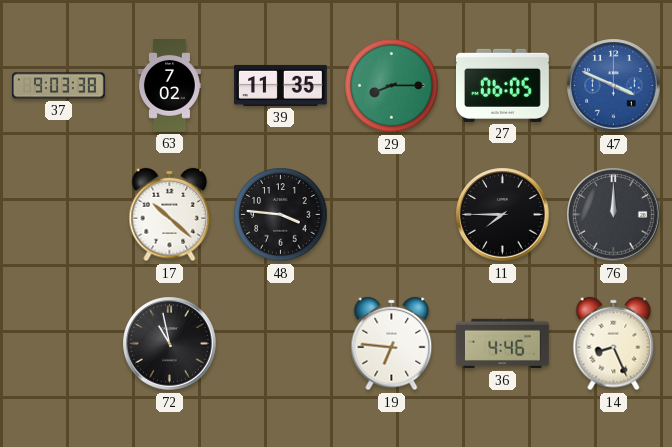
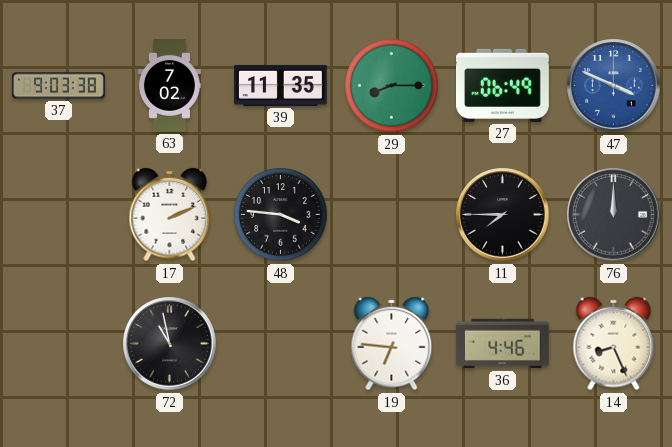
27: 06:05 -> 06:49
17: 10:22 -> 2:11
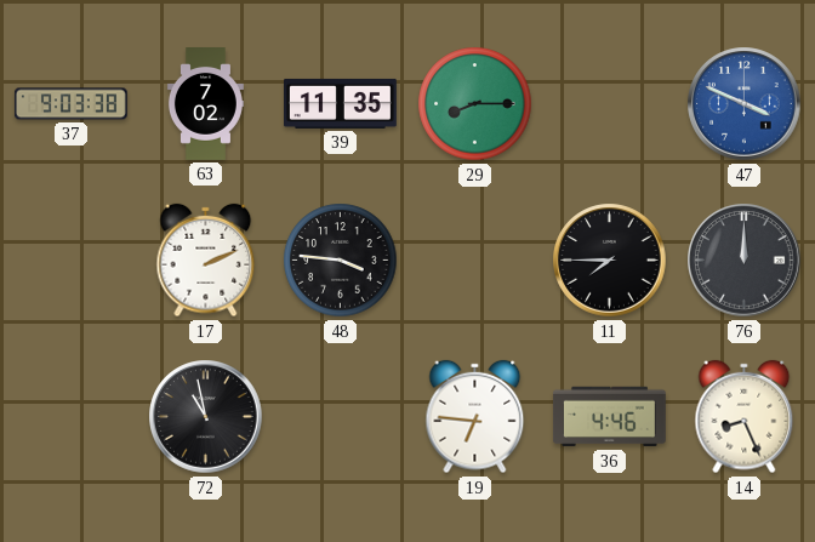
27: 06:49 -> none
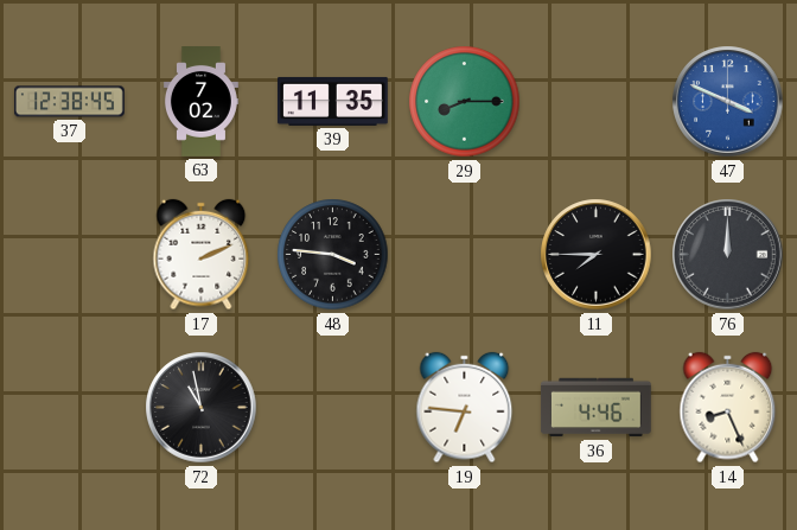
37: 9:03 -> 12:38
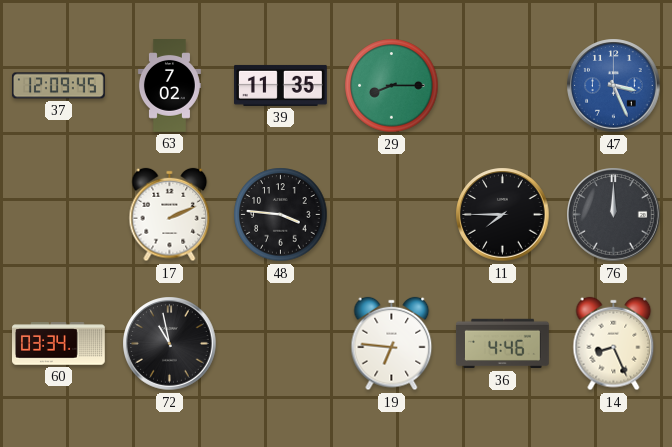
37: 12:38 -> 12:09
47: 3:49 -> 3:26
60: none -> 03:34
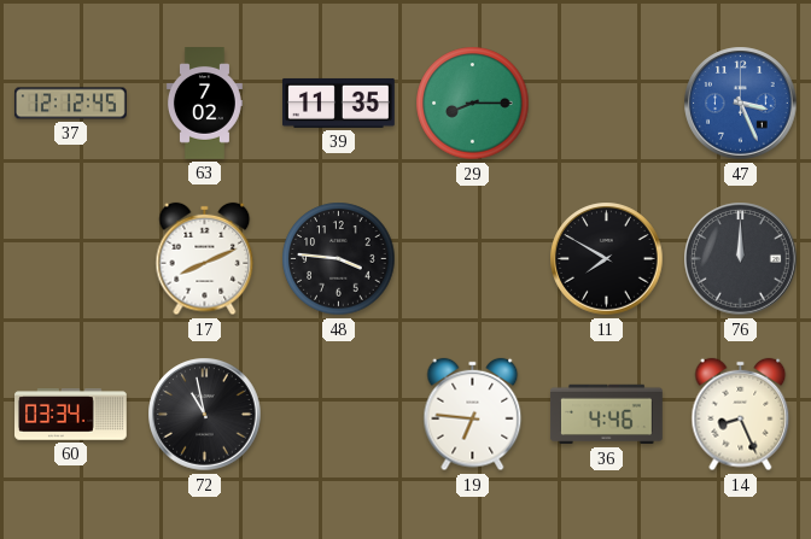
37: 12:09 -> 12:12
17: 2:11 -> 8:11
11: 7:45 -> 7:50
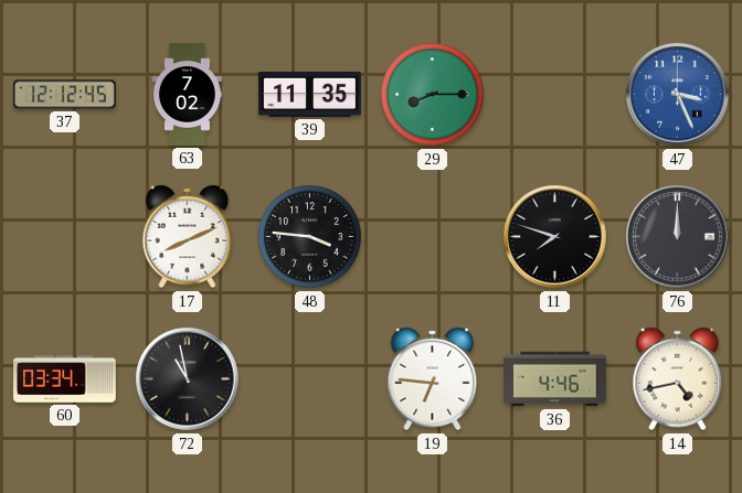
11: 7:50 -> 7:48
14: 8:26 -> 4:43
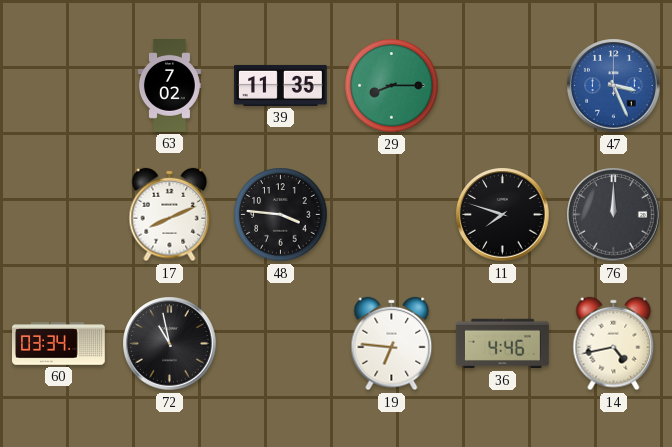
37: 12:12 -> none
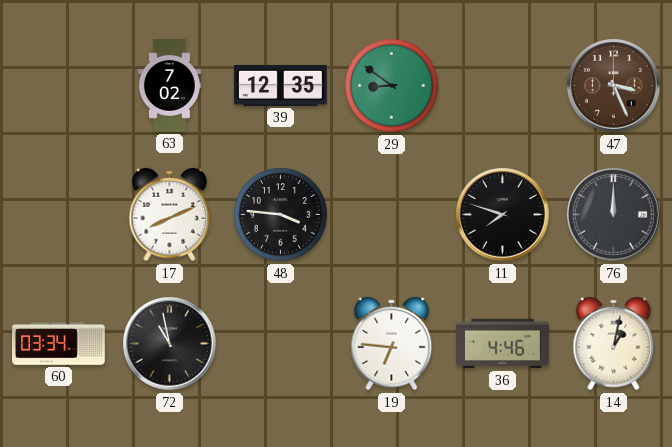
39: 11:35 -> 12:35
29: 8:15 -> 8:51
47 dial: blue -> brown
14: 4:43 -> 1:02
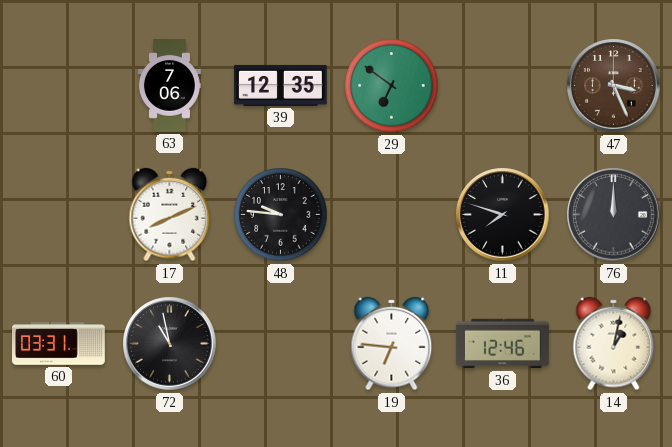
63: 7:02 -> 7:06
29: 8:51 -> 6:51
48: 3:46 -> 9:46
60: 03:34 -> 03:31
36: 4:46 -> 12:46
